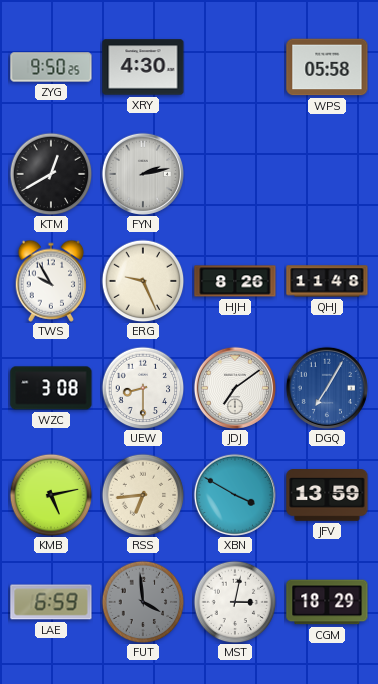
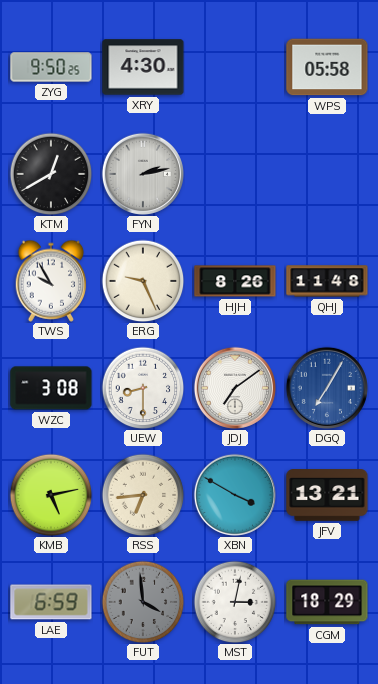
JFV: 13:59 -> 13:21
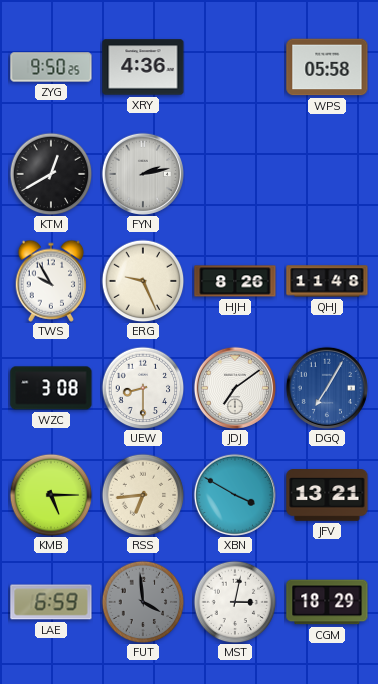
XRY: 4:30 -> 4:36
KMB: 5:13 -> 5:15
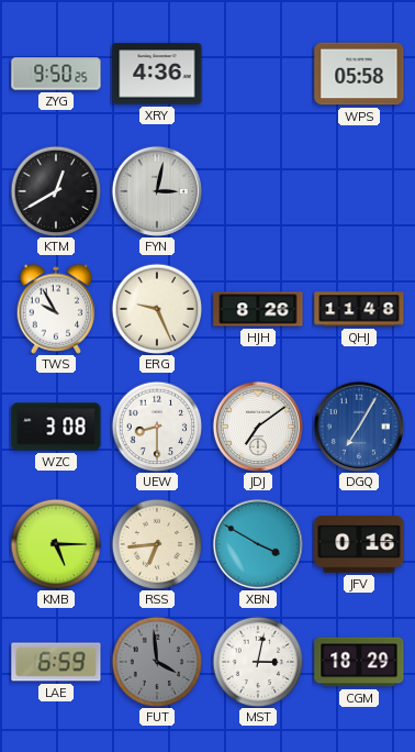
FYN: 2:13 -> 3:02
JFV: 13:21 -> 0:16
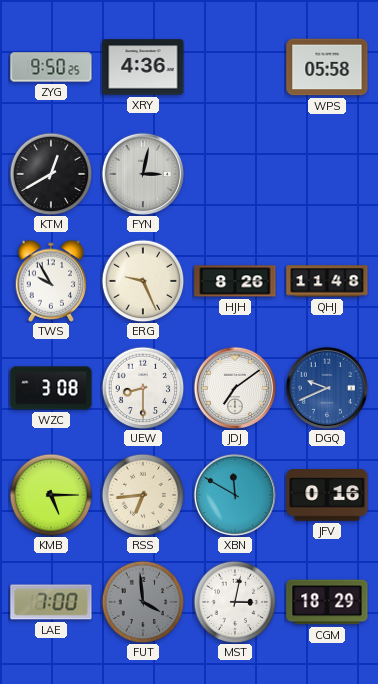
DGQ: 7:05 -> 9:41
XBN: 3:50 -> 11:50
LAE: 6:59 -> 7:00
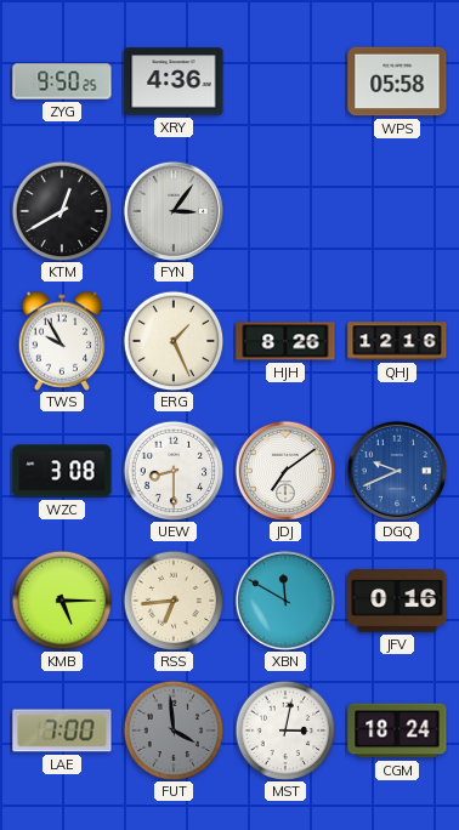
FYN: 3:02 -> 3:06
ERG: 9:26 -> 1:26
QHJ: 11:48 -> 12:16
CGM: 18:29 -> 18:24
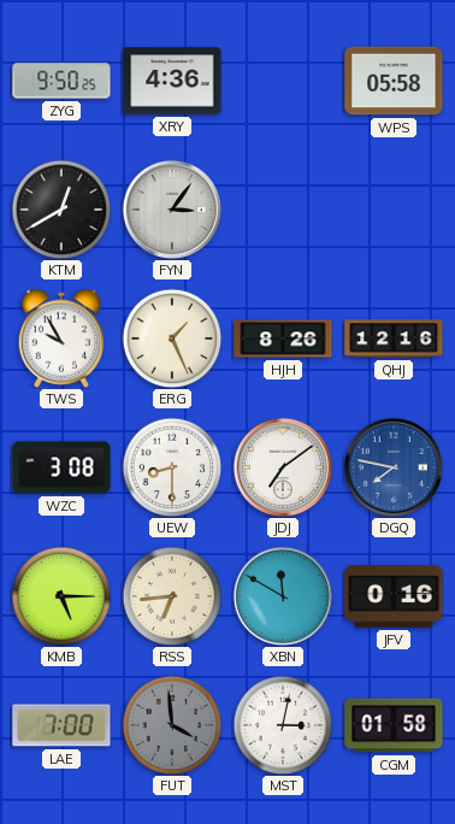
DGQ: 9:41 -> 7:47
CGM: 18:24 -> 01:58
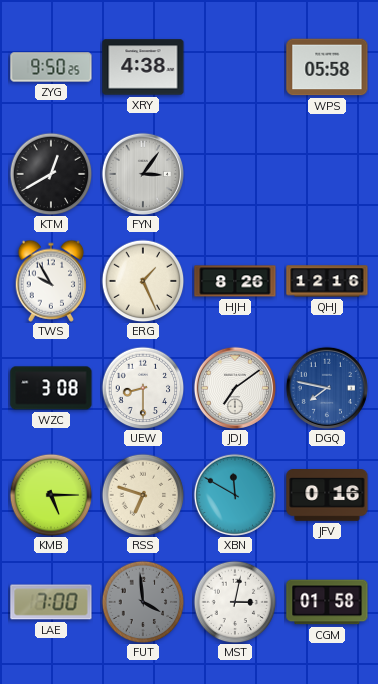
XRY: 4:36 -> 4:38
RSS: 6:44 -> 6:48
